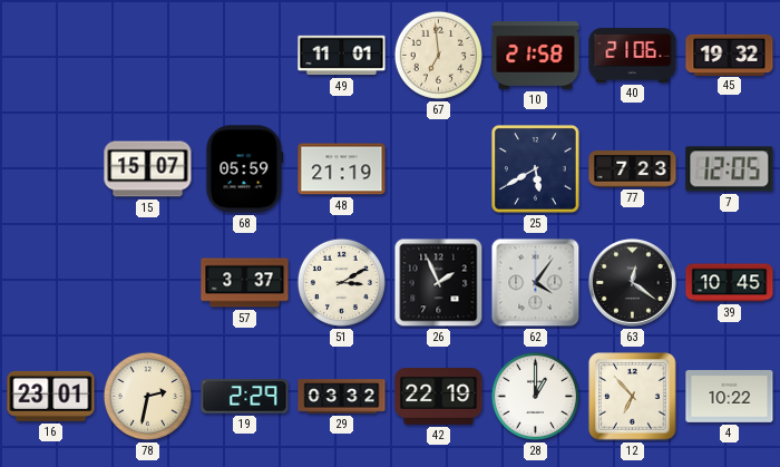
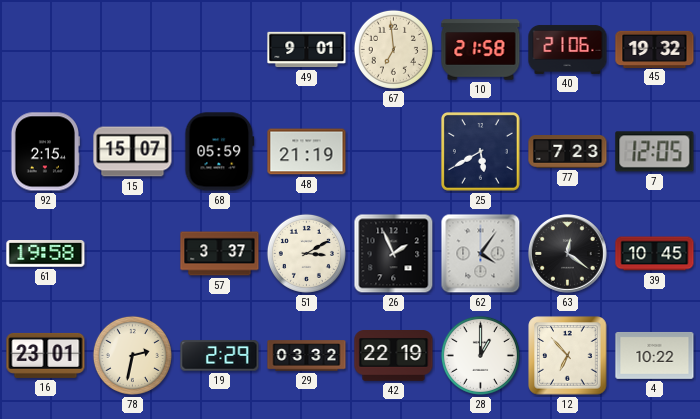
49: 11:01 -> 9:01
92: none -> 2:15
61: none -> 19:58
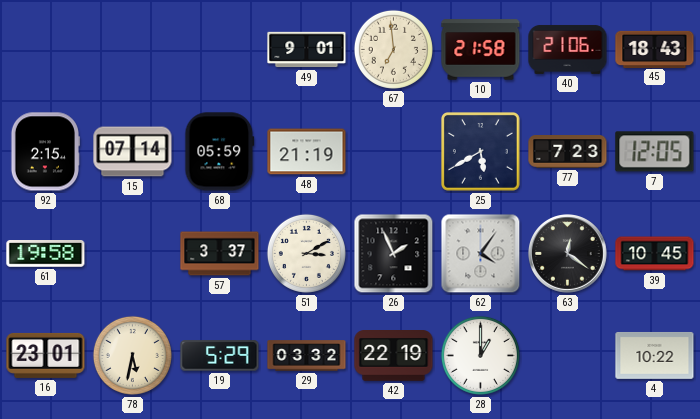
45: 19:32 -> 18:43
15: 15:07 -> 07:14
78: 2:32 -> 5:32
19: 2:29 -> 5:29
12: 6:53 -> none
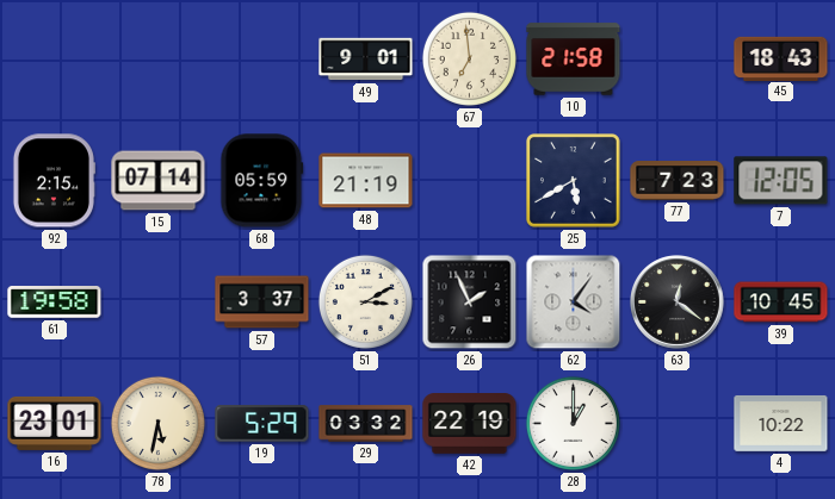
40: 21:06 -> none
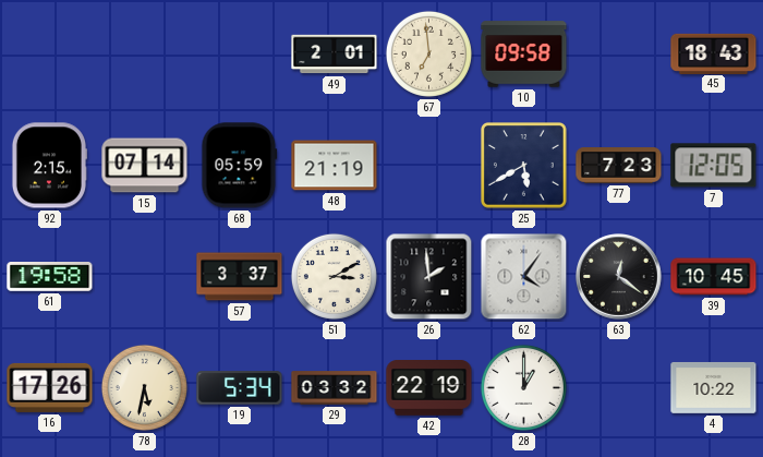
49: 9:01 -> 2:01
10: 21:58 -> 09:58
26: 1:56 -> 1:59
16: 23:01 -> 17:26
19: 5:29 -> 5:34
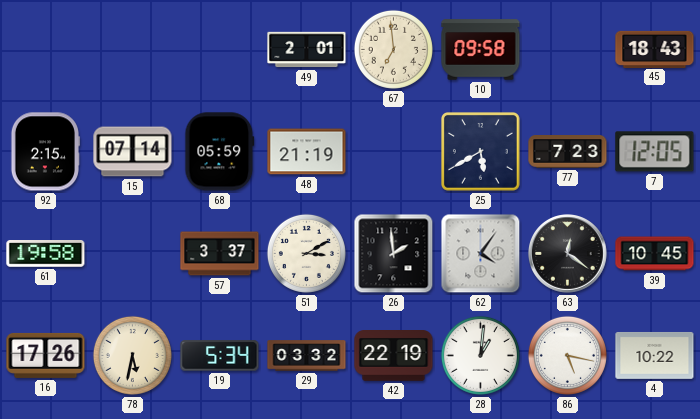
28: 1:00 -> 1:01
86: none -> 5:17
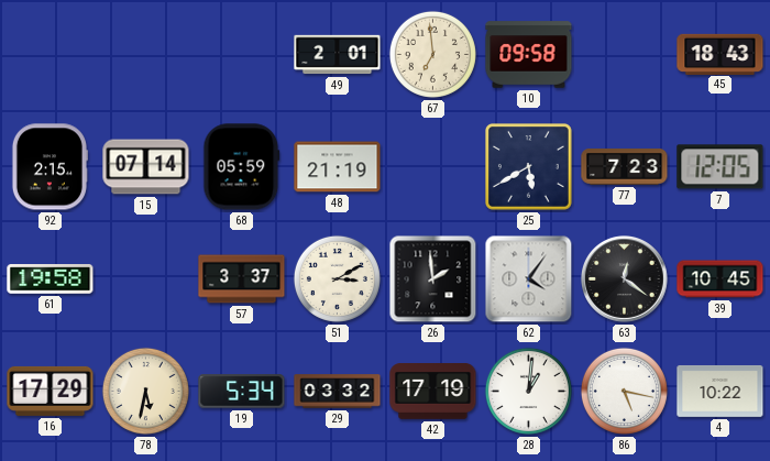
16: 17:26 -> 17:29
42: 22:19 -> 17:19
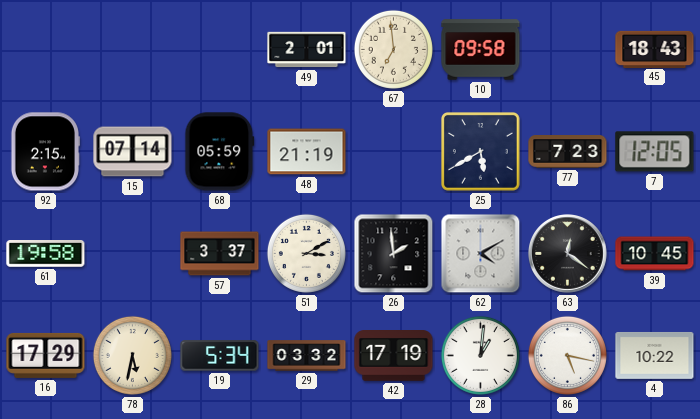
62: 4:06 -> 4:10
